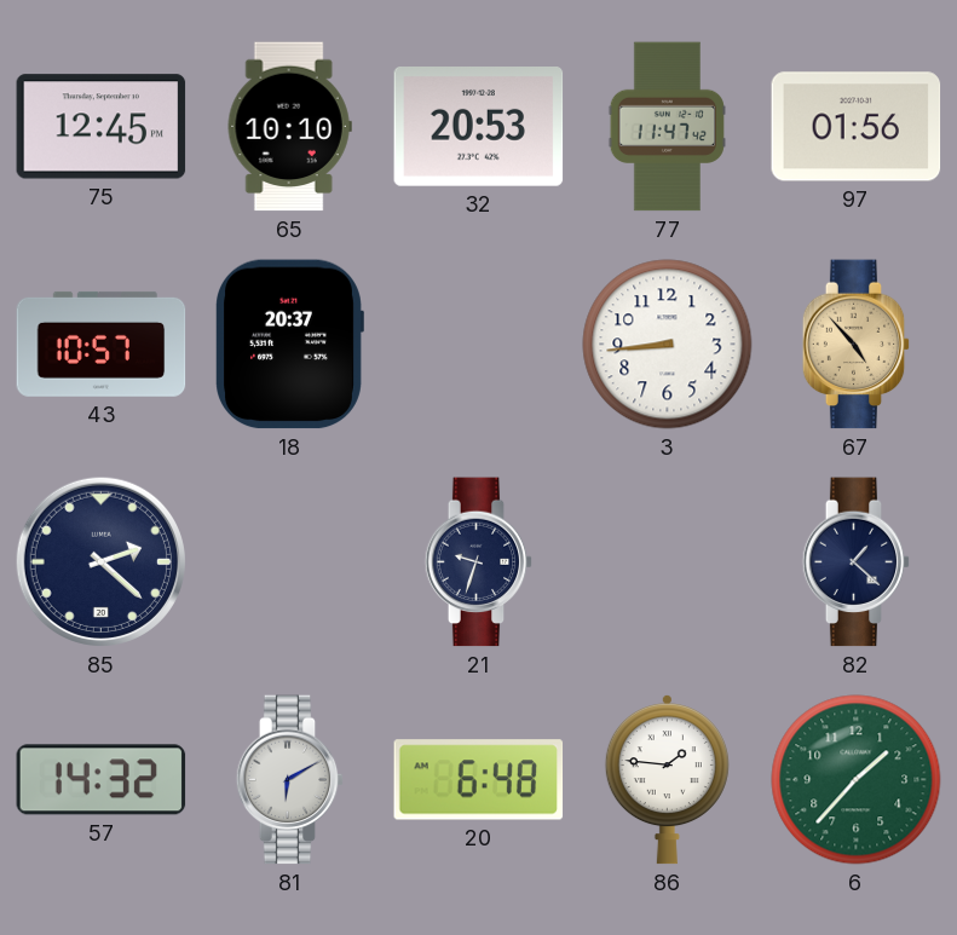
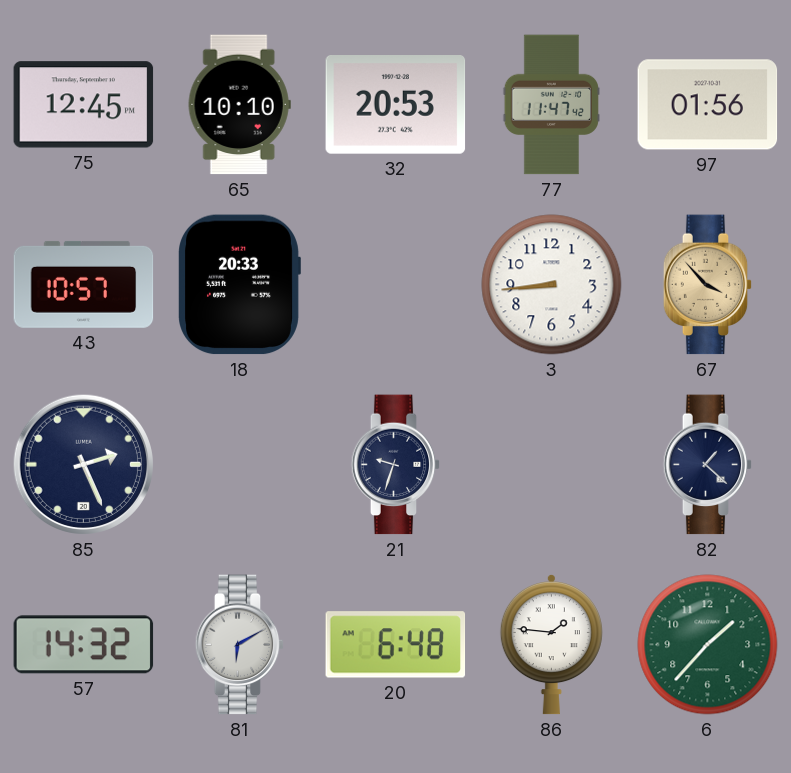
18: 20:37 -> 20:33
67: 4:53 -> 3:53
85: 2:22 -> 2:26
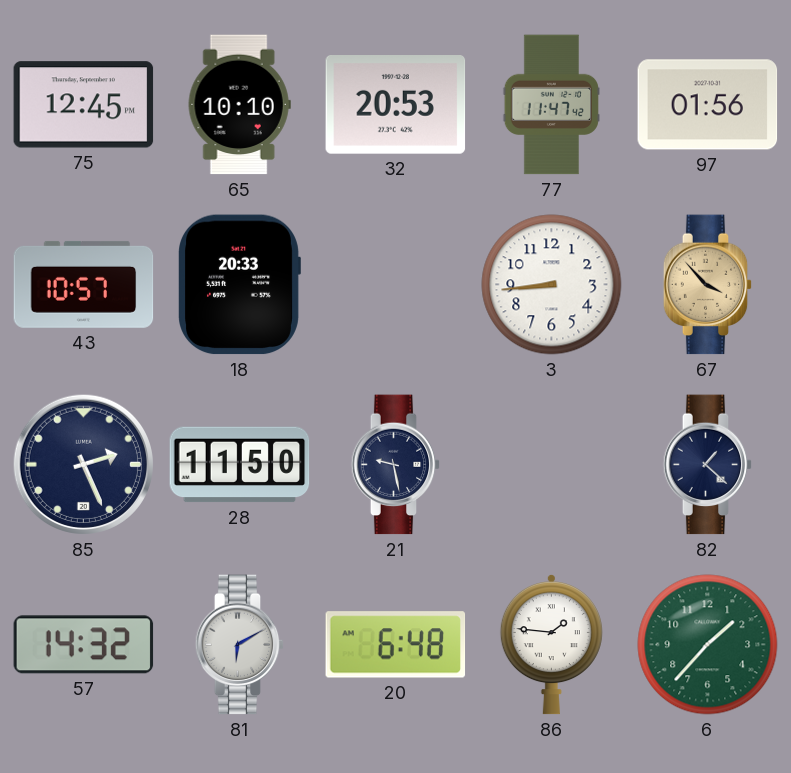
28: none -> 11:50
21: 9:33 -> 9:28
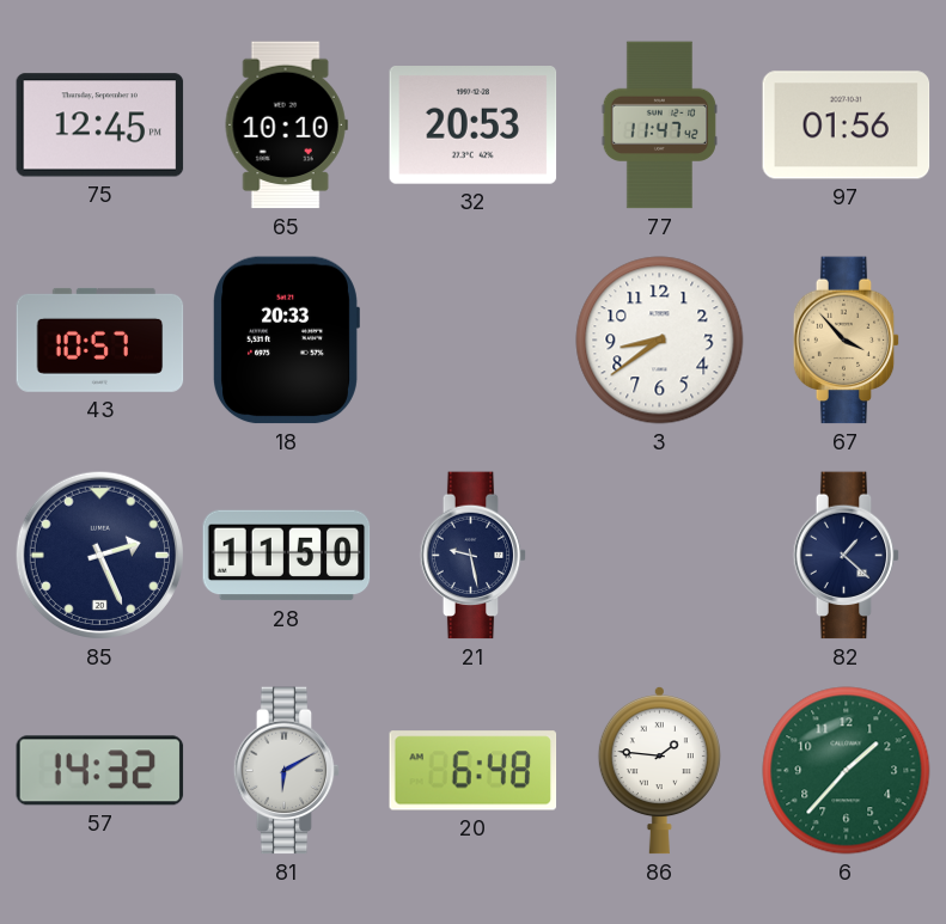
3: 8:44 -> 8:39
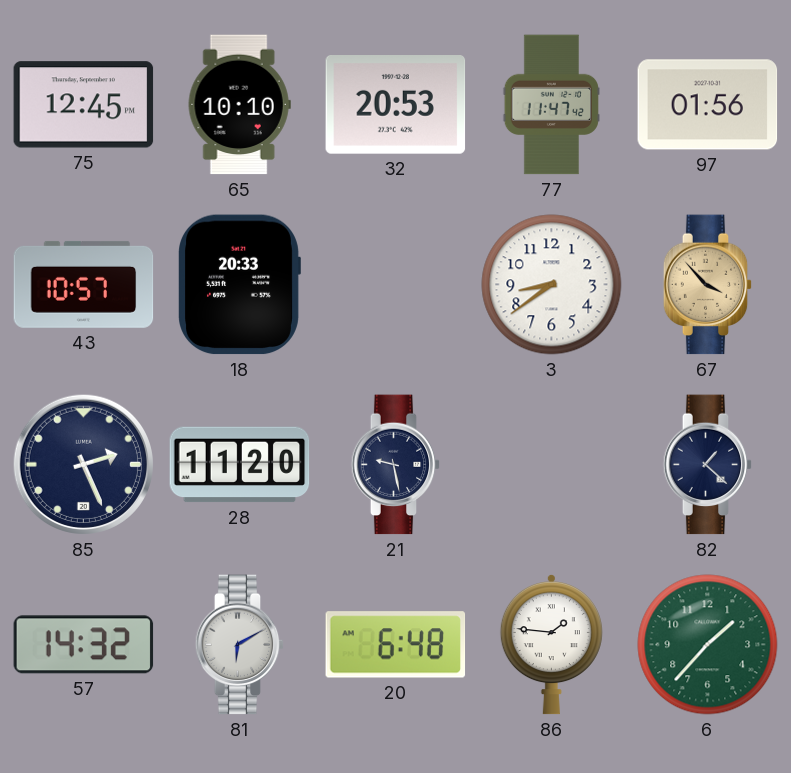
28: 11:50 -> 11:20
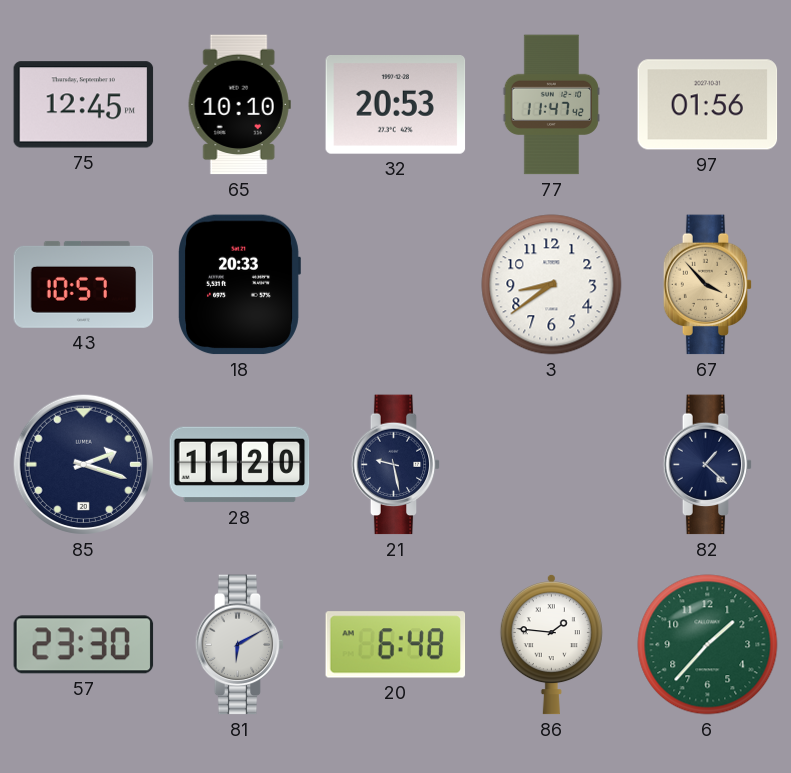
85: 2:26 -> 2:18
57: 14:32 -> 23:30
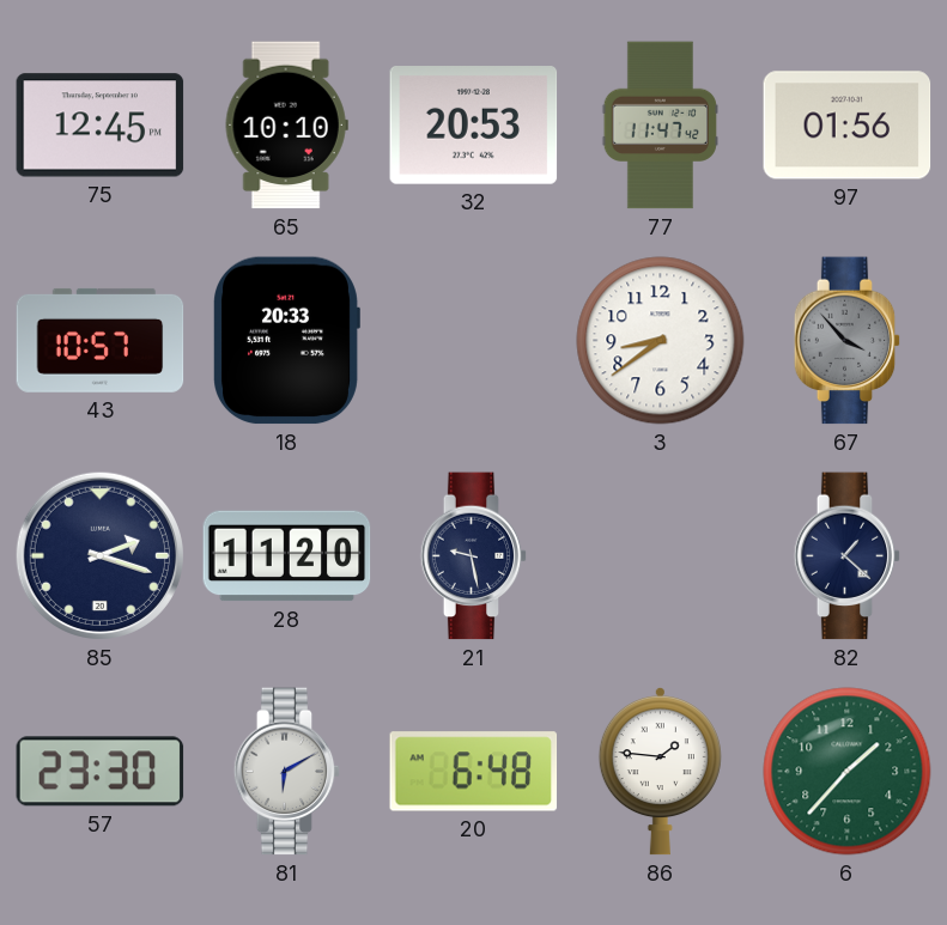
67 dial: champagne -> grey
